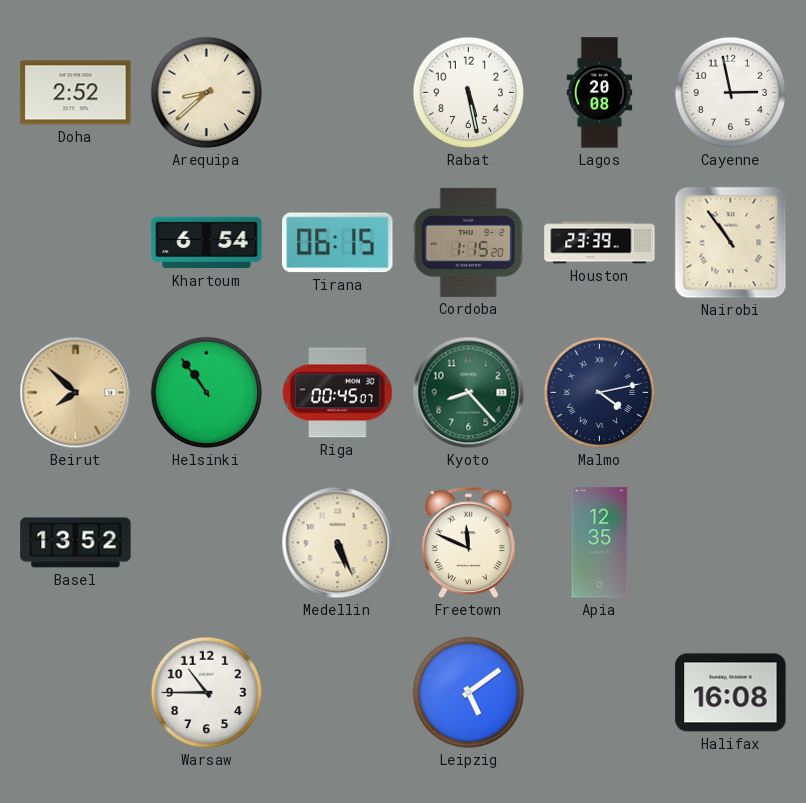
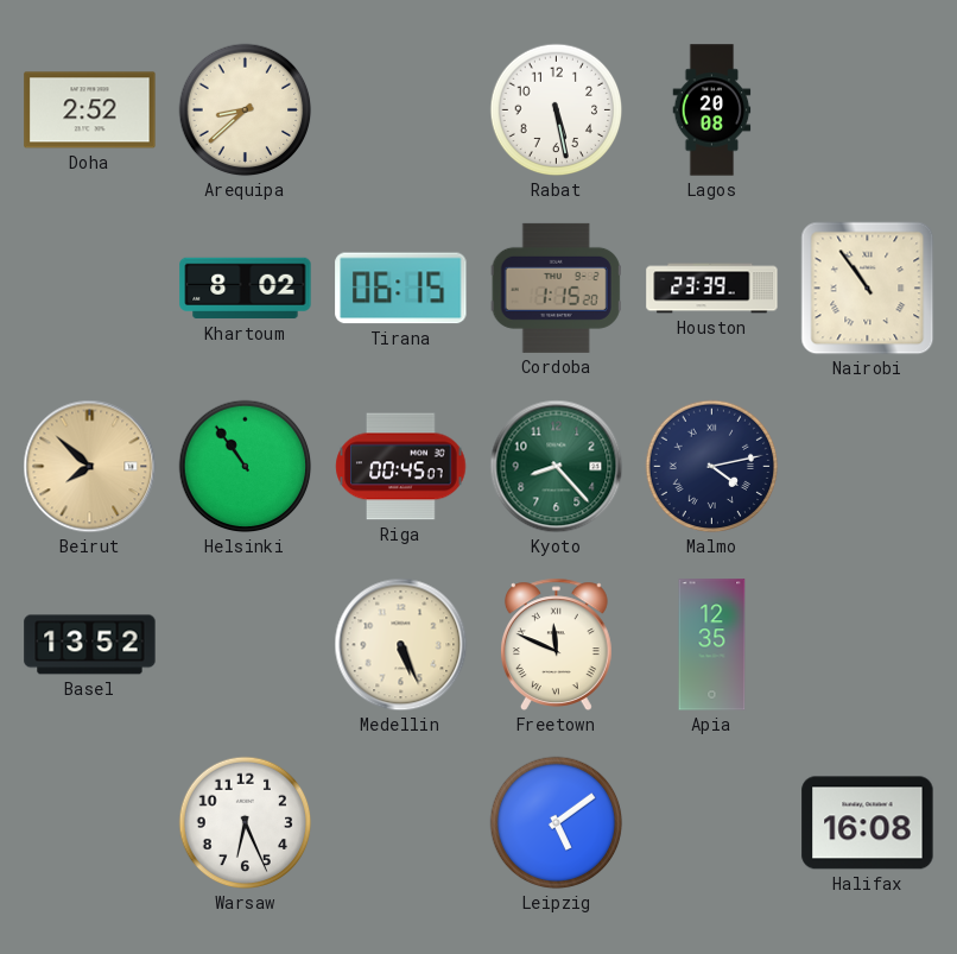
Cayenne: 2:58 -> none
Khartoum: 6:54 -> 8:02
Warsaw: 10:45 -> 6:26
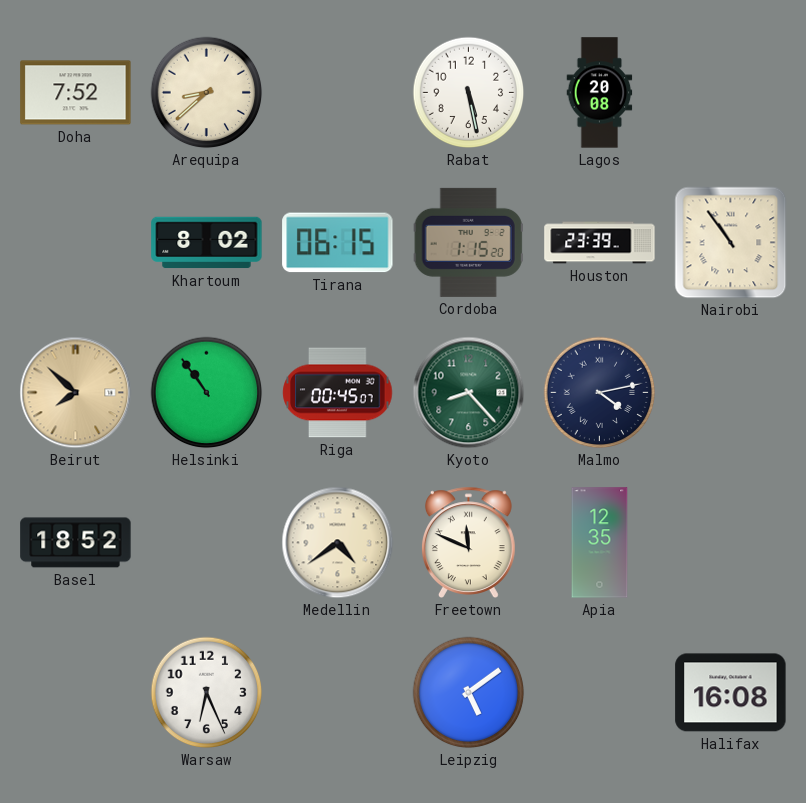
Doha: 2:52 -> 7:52
Basel: 13:52 -> 18:52
Medellin: 5:26 -> 4:39
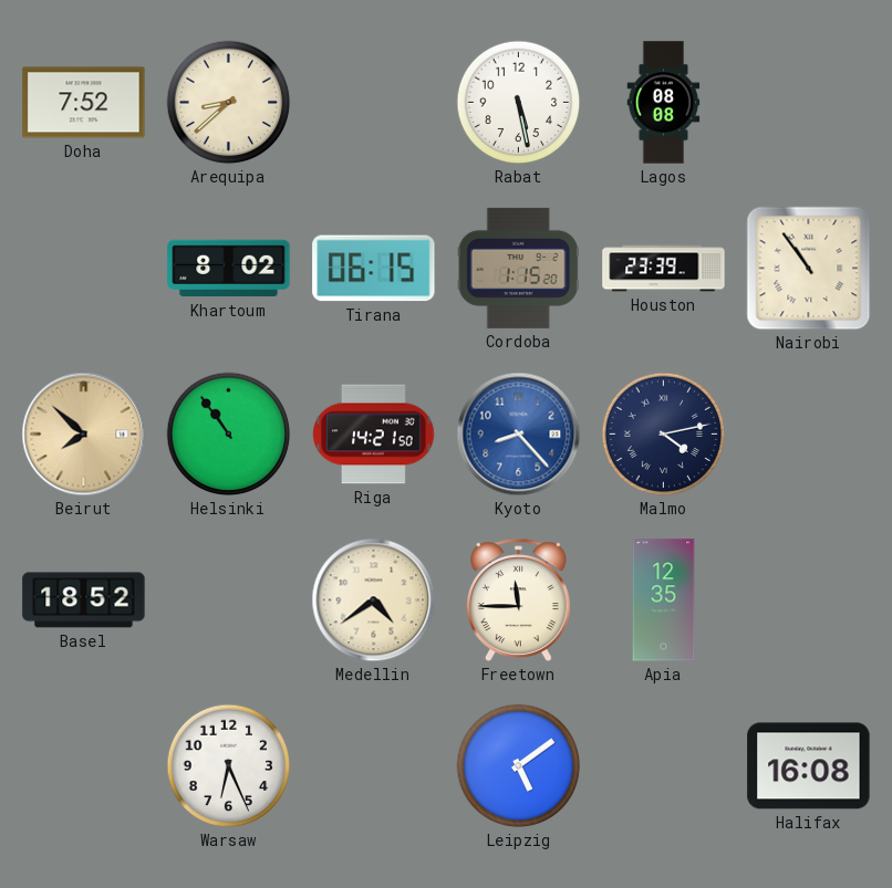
Lagos: 20:08 -> 08:08
Riga: 00:45 -> 14:21
Kyoto dial: green -> blue
Freetown: 11:49 -> 11:45
